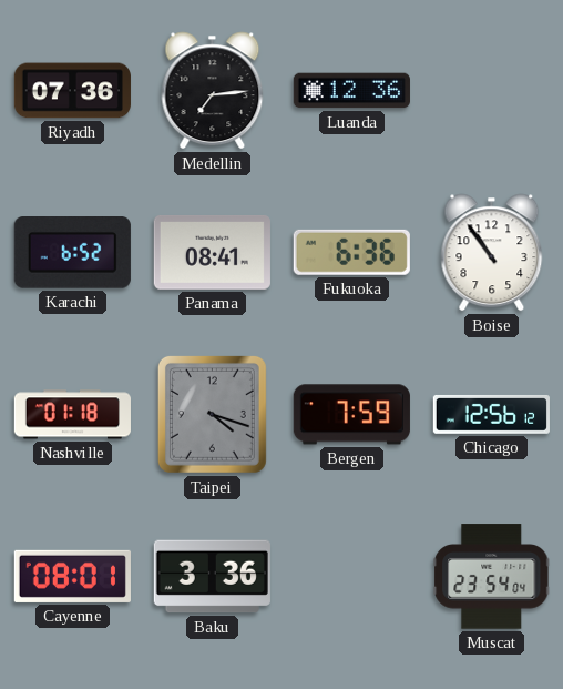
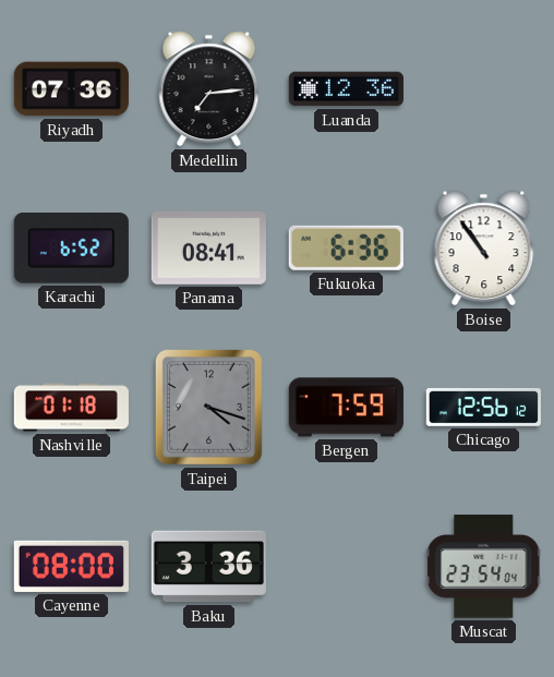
Cayenne: 08:01 -> 08:00
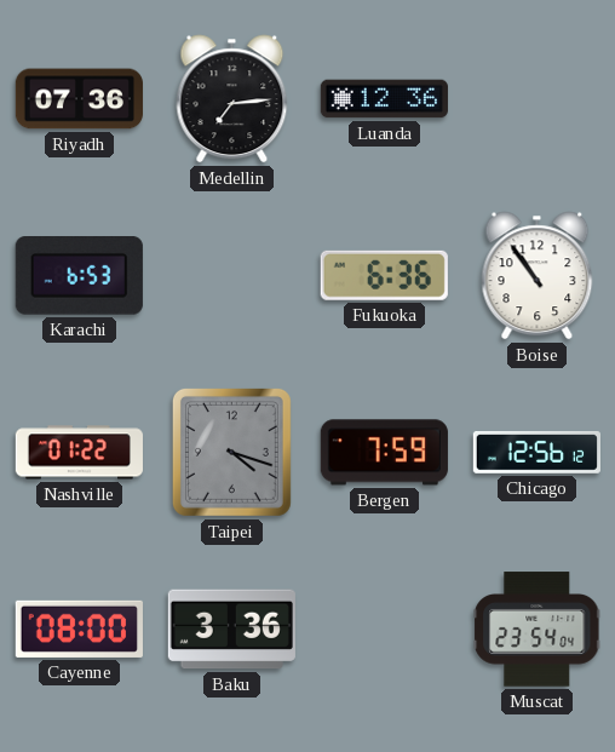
Karachi: 6:52 -> 6:53
Panama: 08:41 -> none
Nashville: 01:18 -> 01:22
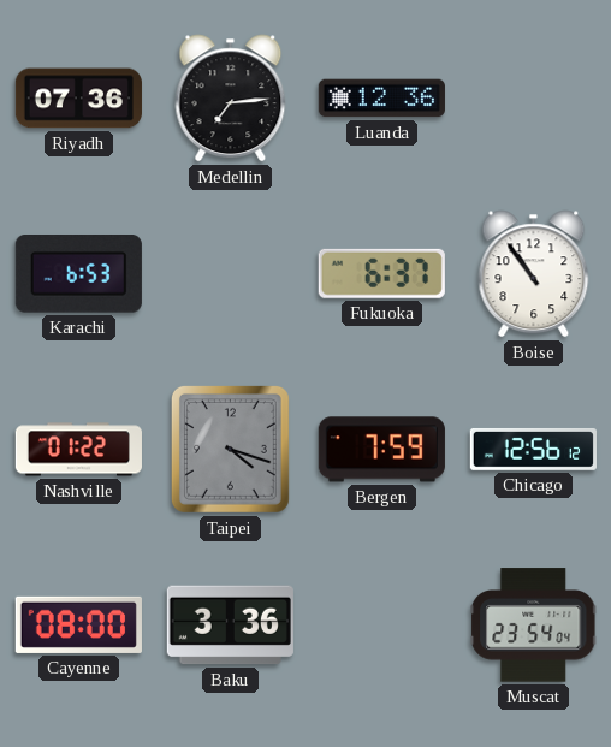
Fukuoka: 6:36 -> 6:37
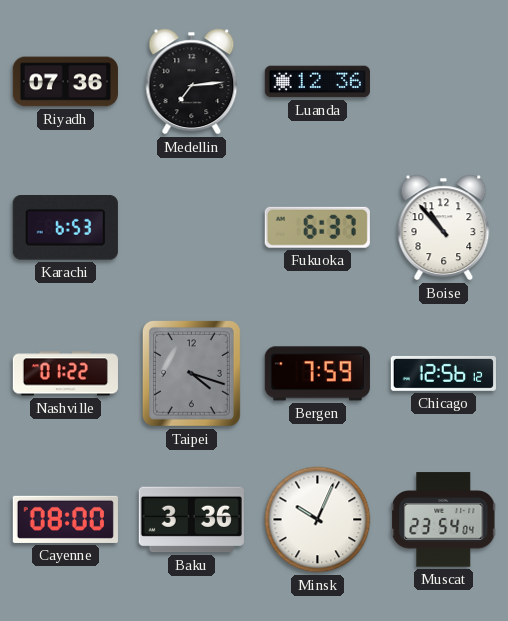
Boise: 10:54 -> 10:53
Minsk: none -> 10:04
